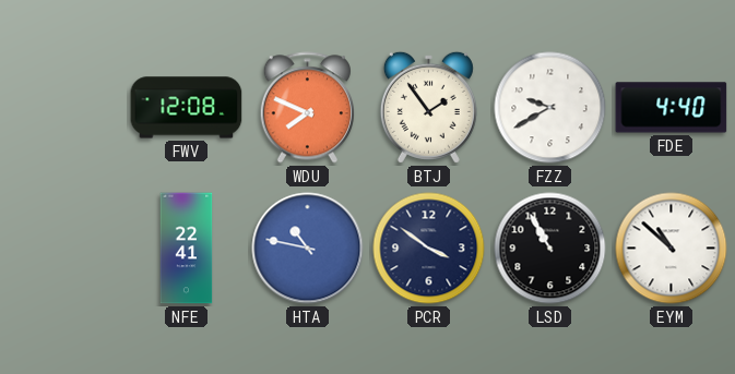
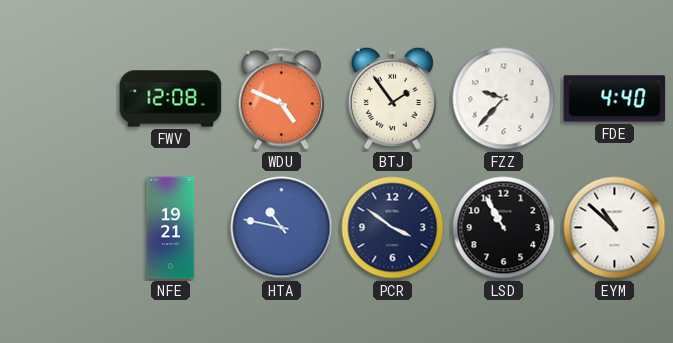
WDU: 7:49 -> 4:49
FZZ: 9:40 -> 9:37
NFE: 22:41 -> 19:21
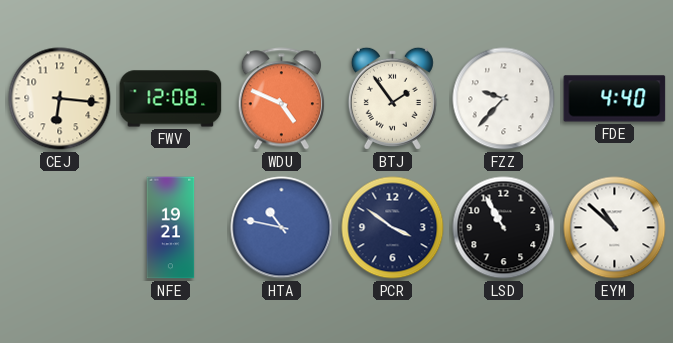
CEJ: none -> 6:16
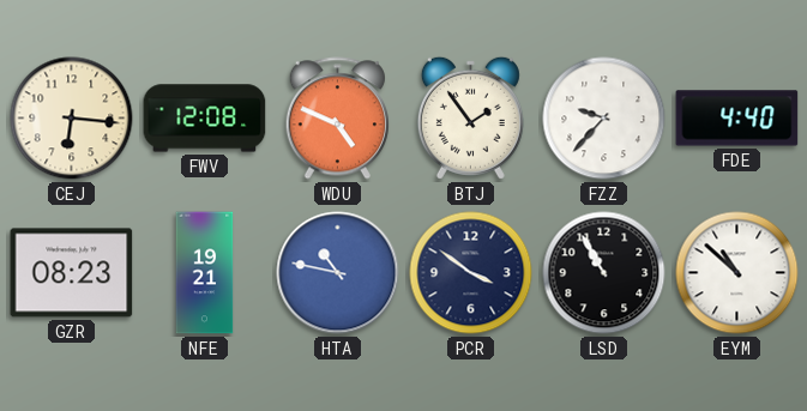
GZR: none -> 08:23
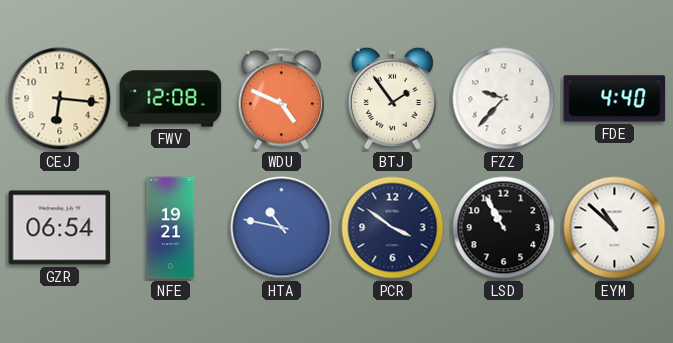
GZR: 08:23 -> 06:54
